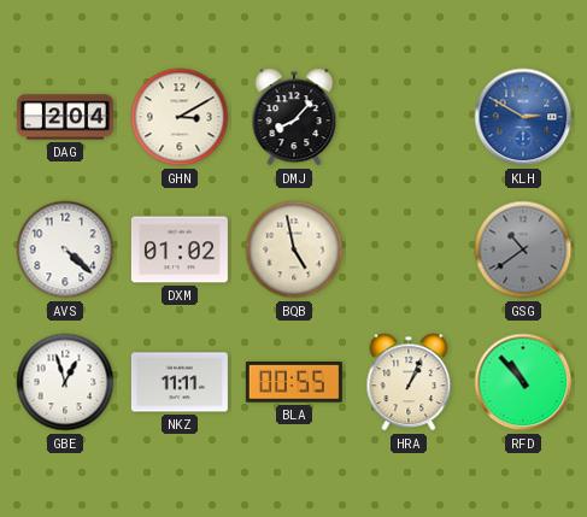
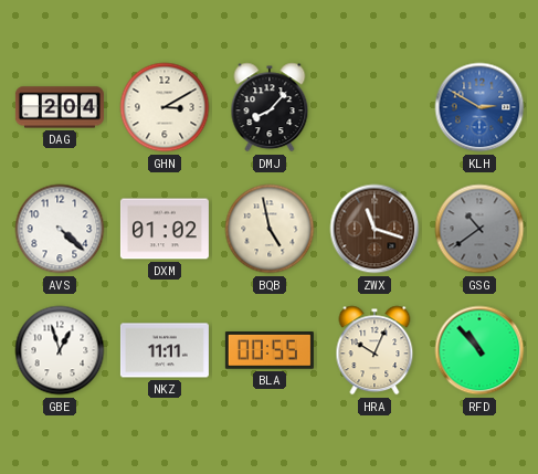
ZWX: none -> 11:18
HRA: 1:04 -> 10:04
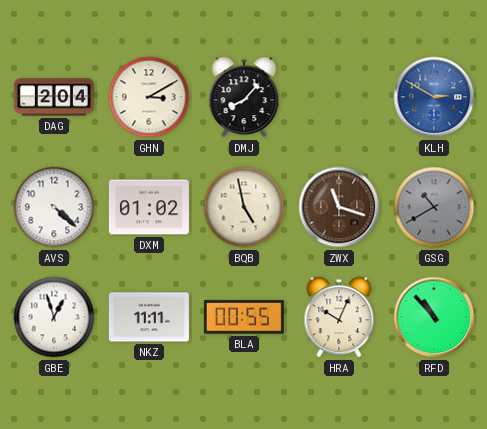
GSG: 10:39 -> 10:40
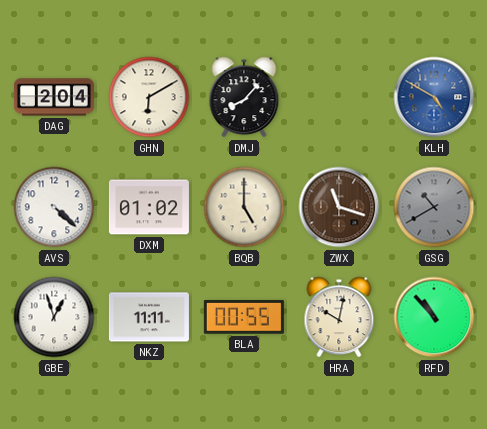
GHN: 3:10 -> 6:10
KLH: 2:50 -> 4:50
BQB: 4:58 -> 5:00
HRA: 10:04 -> 10:02
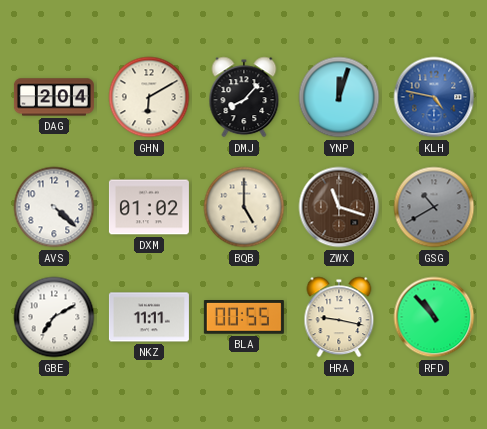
YNP: none -> 12:03
KLH: 4:50 -> 4:47
GBE: 12:57 -> 7:10
HRA: 10:02 -> 9:17
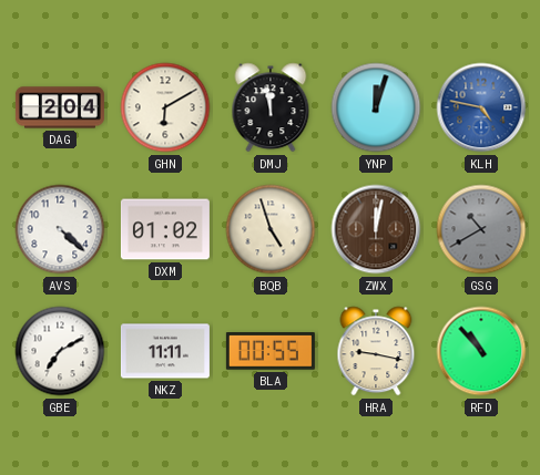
DMJ: 8:07 -> 11:58
BQB: 5:00 -> 4:57
ZWX: 11:18 -> 12:02
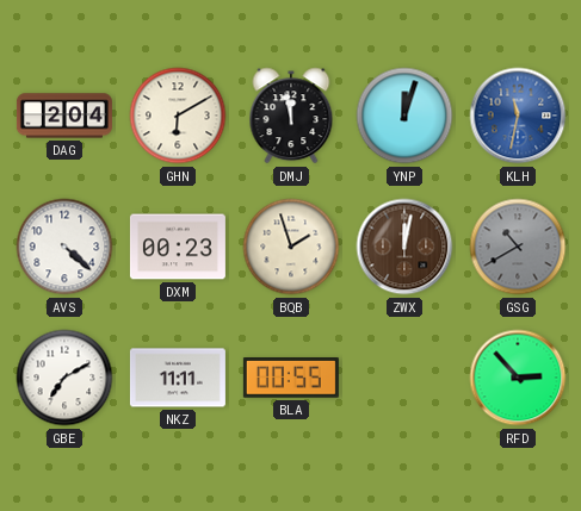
KLH: 4:47 -> 11:32
DXM: 01:02 -> 00:23
BQB: 4:57 -> 1:57
HRA: 9:17 -> none
RFD: 10:53 -> 2:53
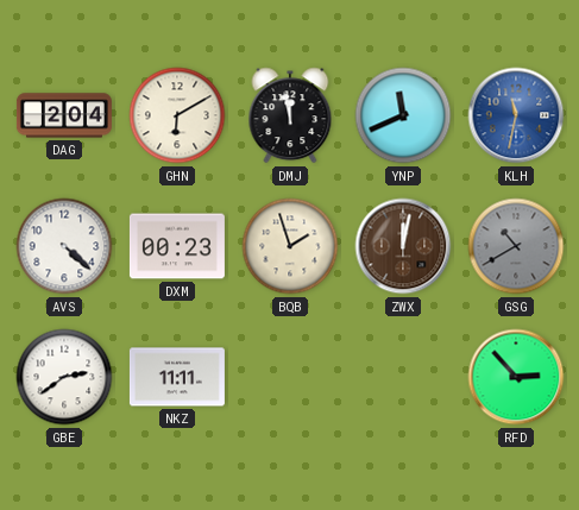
YNP: 12:03 -> 11:41
GBE: 7:10 -> 2:39
BLA: 00:55 -> none
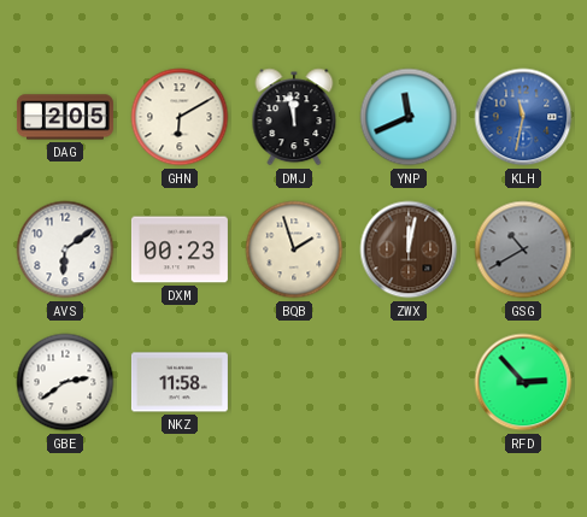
DAG: 2:04 -> 2:05
AVS: 4:22 -> 6:09
NKZ: 11:11 -> 11:58
